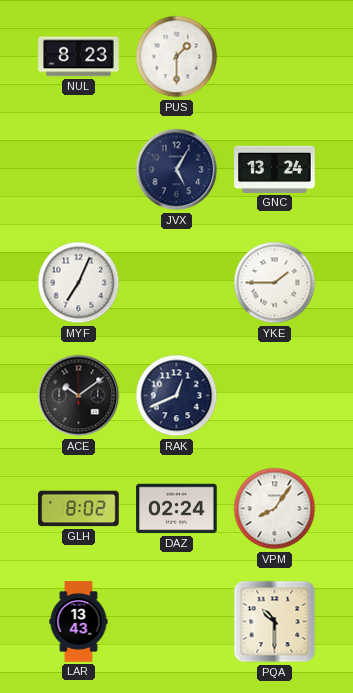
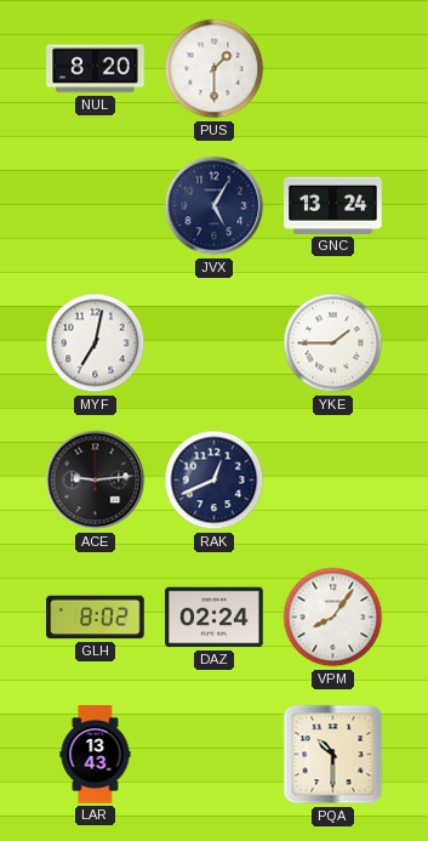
NUL: 8:23 -> 8:20
MYF: 7:04 -> 7:02
ACE: 10:09 -> 9:14
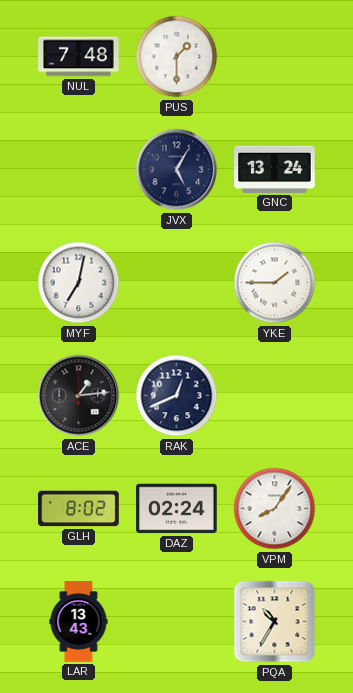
NUL: 8:20 -> 7:48
ACE: 9:14 -> 1:14
PQA: 10:30 -> 10:35
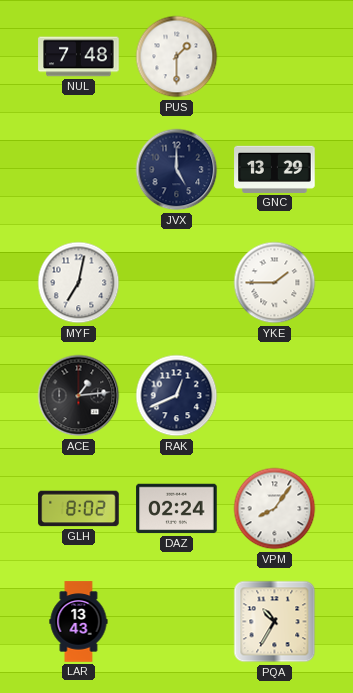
JVX: 5:05 -> 5:00
GNC: 13:24 -> 13:29
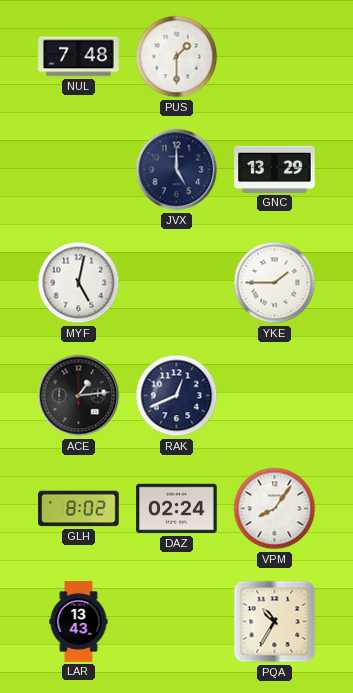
MYF: 7:02 -> 5:02
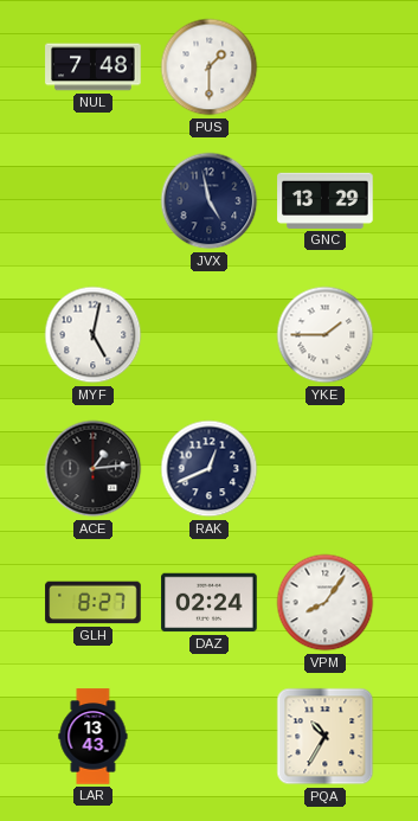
JVX: 5:00 -> 4:58
GLH: 8:02 -> 8:27
